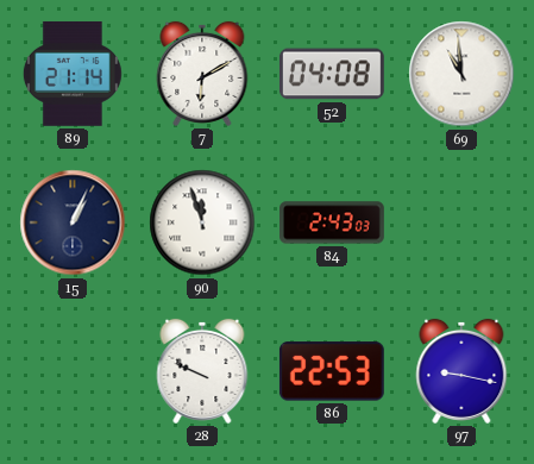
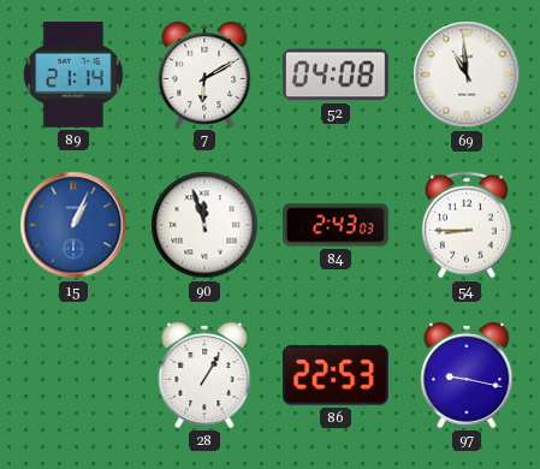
15 dial: navy -> blue
54: none -> 8:45
28: 9:49 -> 1:05
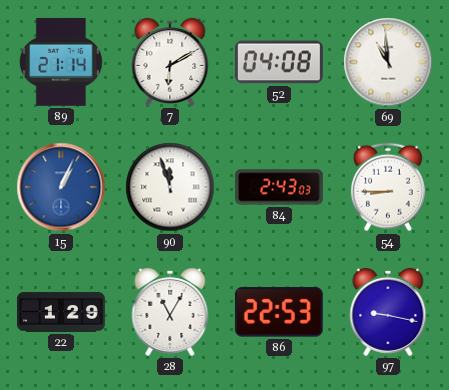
22: none -> 1:29
28: 1:05 -> 11:05
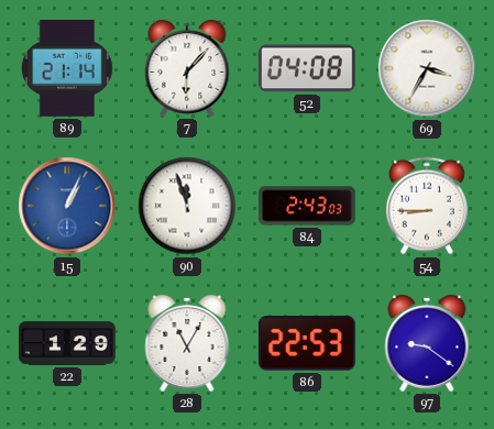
7: 6:10 -> 6:07
69: 10:59 -> 3:35
97: 9:17 -> 9:21
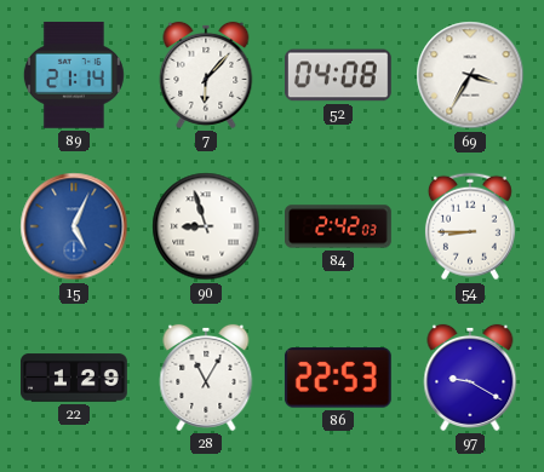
15: 1:04 -> 5:04
90: 11:57 -> 8:57
84: 2:43 -> 2:42
97: 9:21 -> 9:20
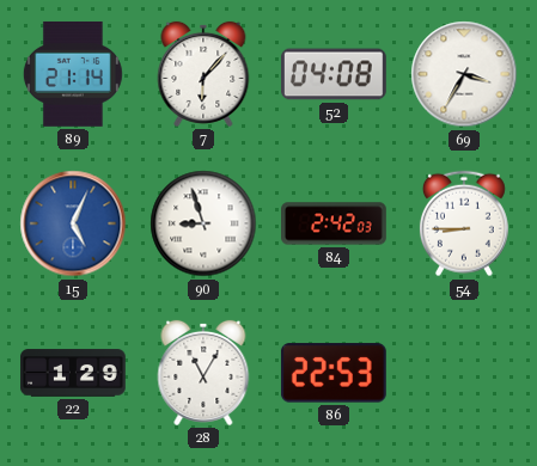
97: 9:20 -> none
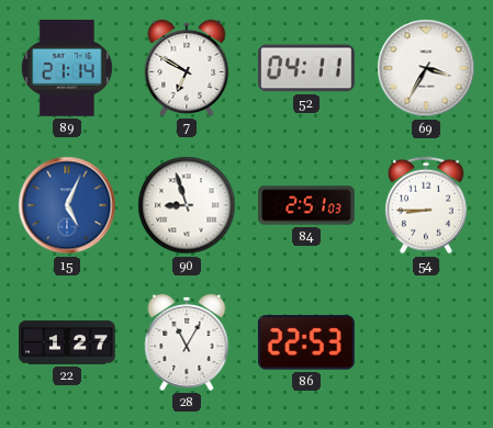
7: 6:07 -> 6:50
52: 04:08 -> 04:11
84: 2:42 -> 2:51
22: 1:29 -> 1:27
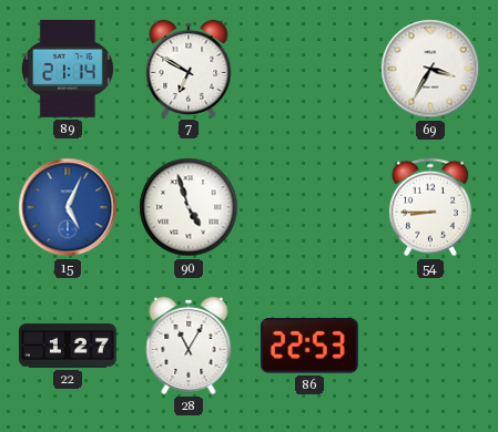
52: 04:11 -> none
90: 8:57 -> 4:57
84: 2:51 -> none
